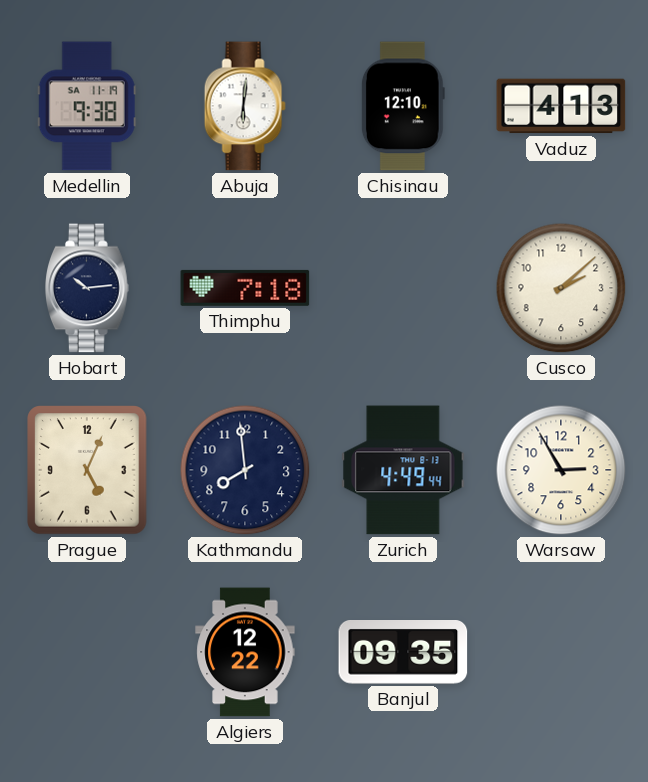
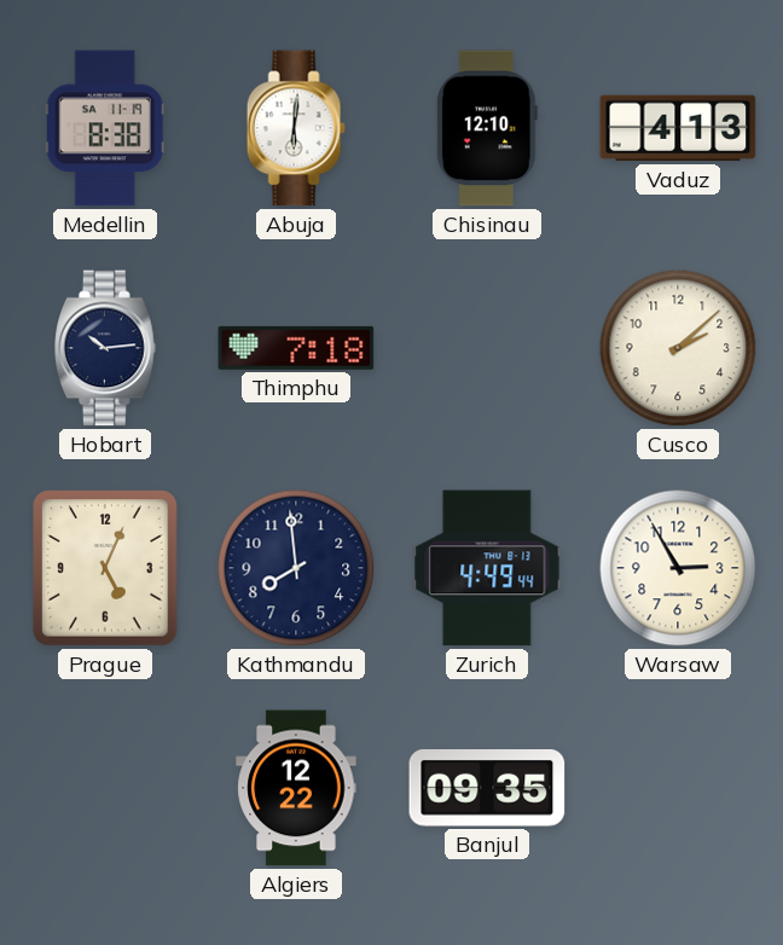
Medellin: 9:38 -> 8:38
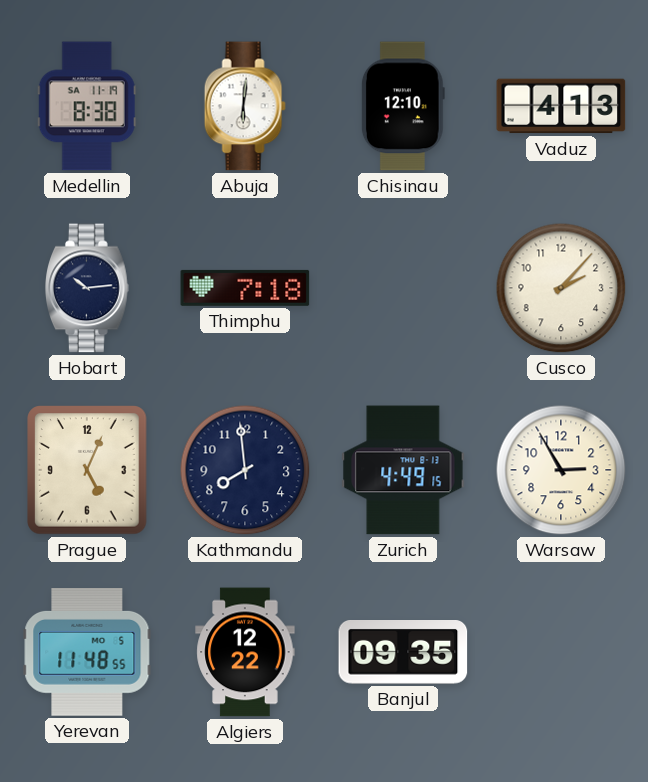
Cusco: 2:08 -> 2:07
Zurich: 4:49:44 -> 4:49:15
Yerevan: none -> 11:48
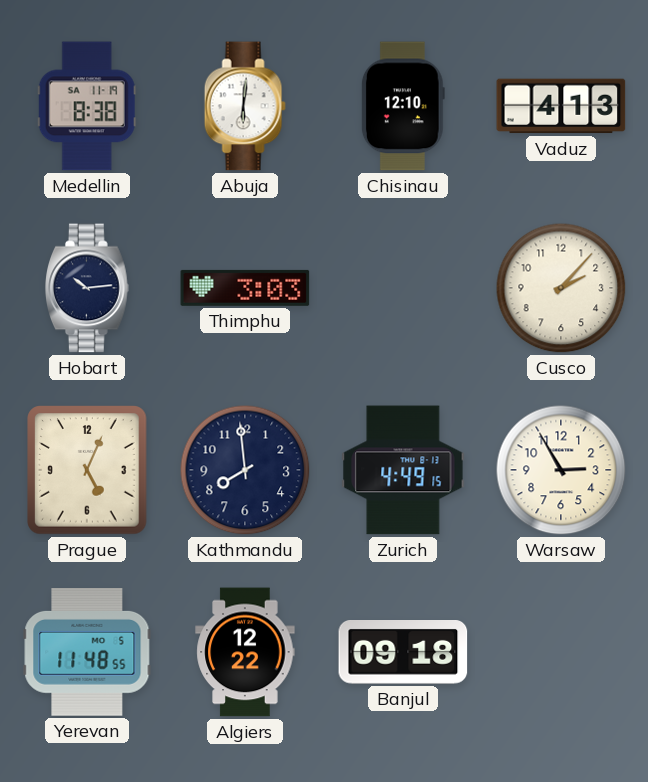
Thimphu: 7:18 -> 3:03
Banjul: 09:35 -> 09:18
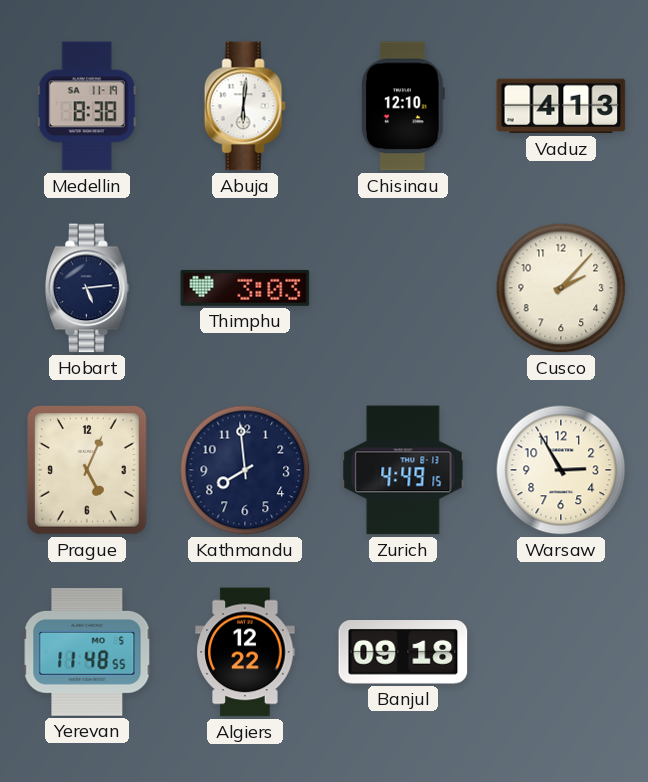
Hobart: 10:14 -> 5:14
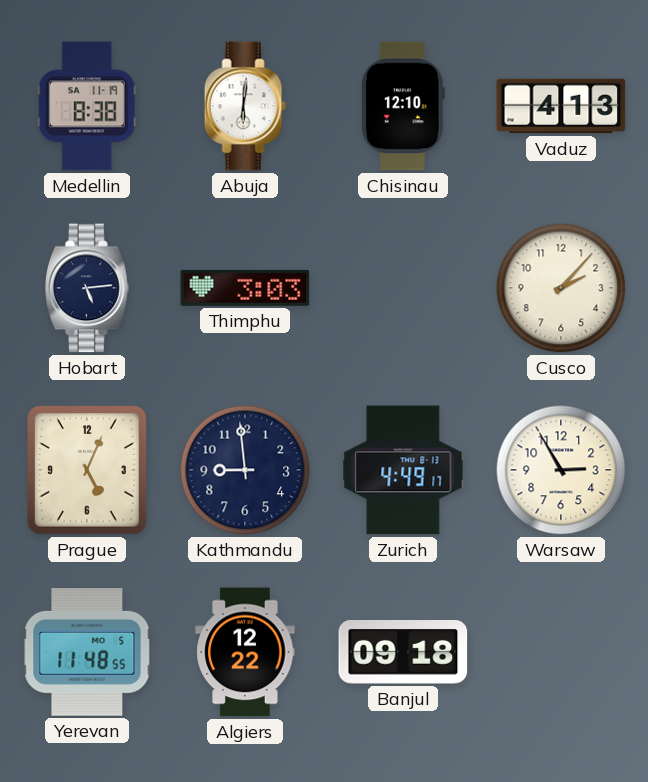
Kathmandu: 7:59 -> 8:59
Zurich: 4:49:15 -> 4:49:17
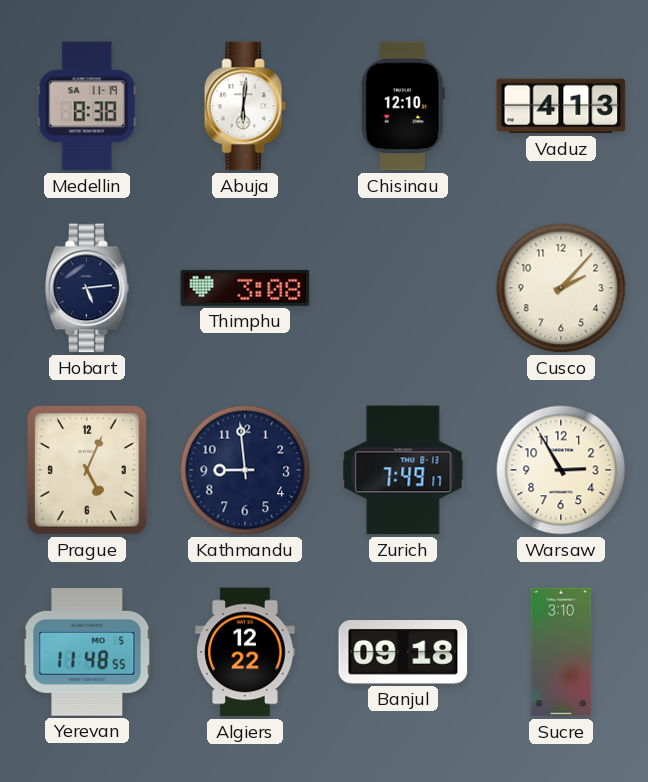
Thimphu: 3:03 -> 3:08
Zurich: 4:49 -> 7:49
Sucre: none -> 3:10
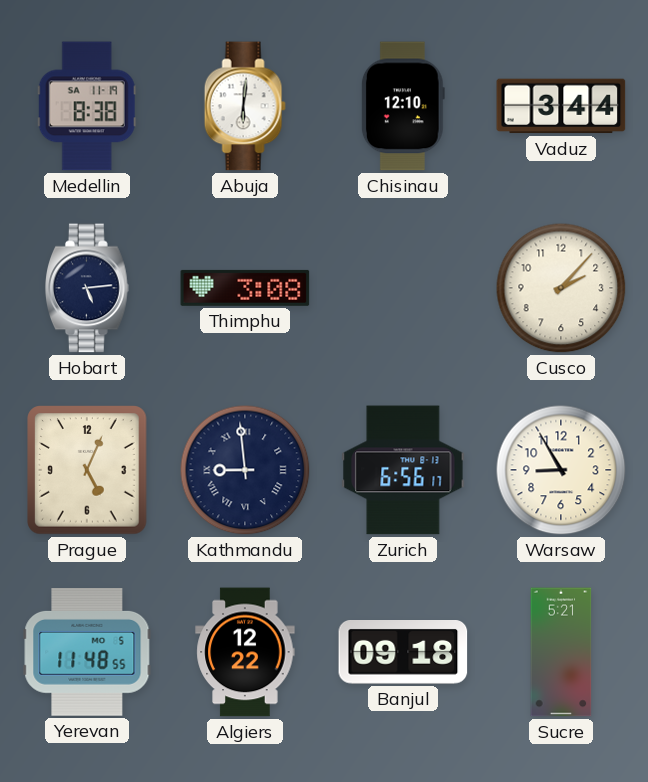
Vaduz: 4:13 -> 3:44
Kathmandu numerals: Arabic -> Roman
Zurich: 7:49 -> 6:56
Warsaw: 2:55 -> 8:55
Sucre: 3:10 -> 5:21
